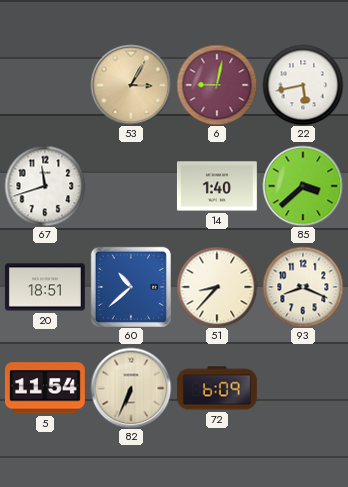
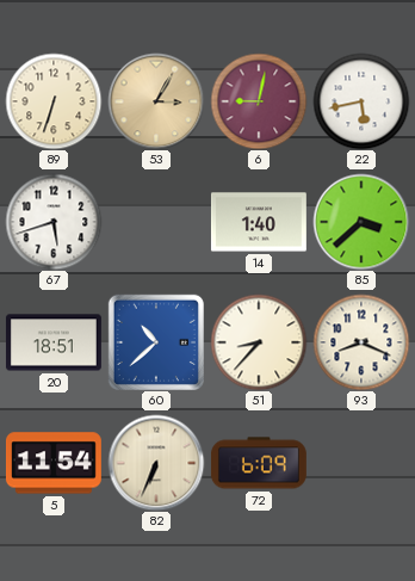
89: none -> 6:33
67: 11:42 -> 5:42
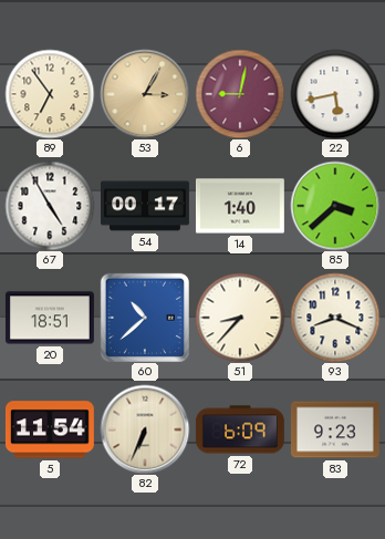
89: 6:33 -> 6:54
67: 5:42 -> 4:55
54: none -> 00:17
83: none -> 9:23
